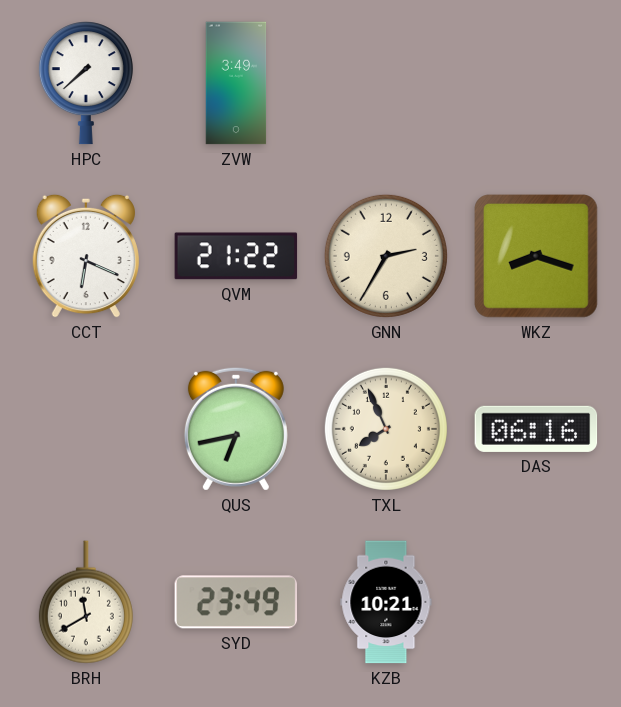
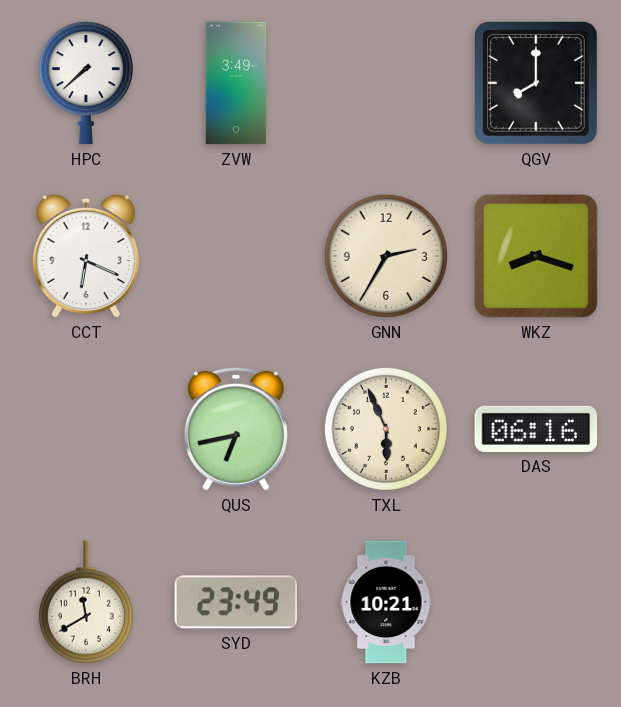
QGV: none -> 8:00
QVM: 21:22 -> none
TXL: 7:56 -> 5:56
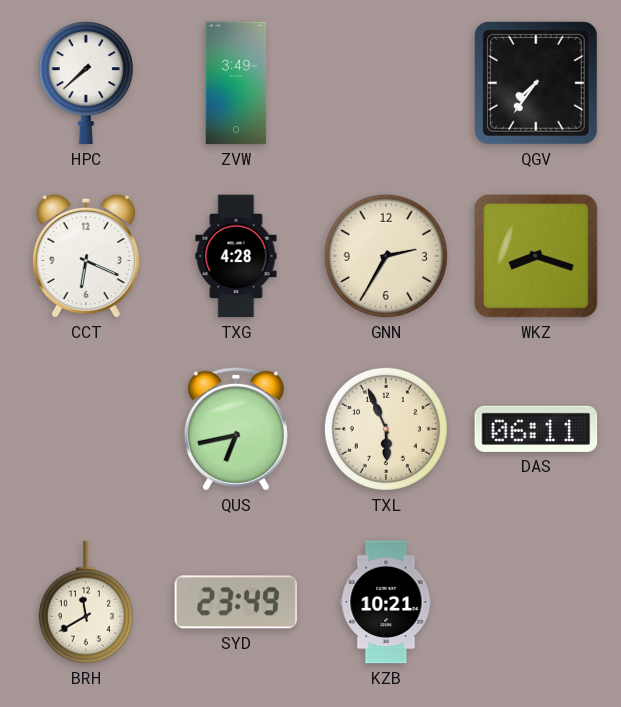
QGV: 8:00 -> 7:36
TXG: none -> 4:28
DAS: 06:16 -> 06:11
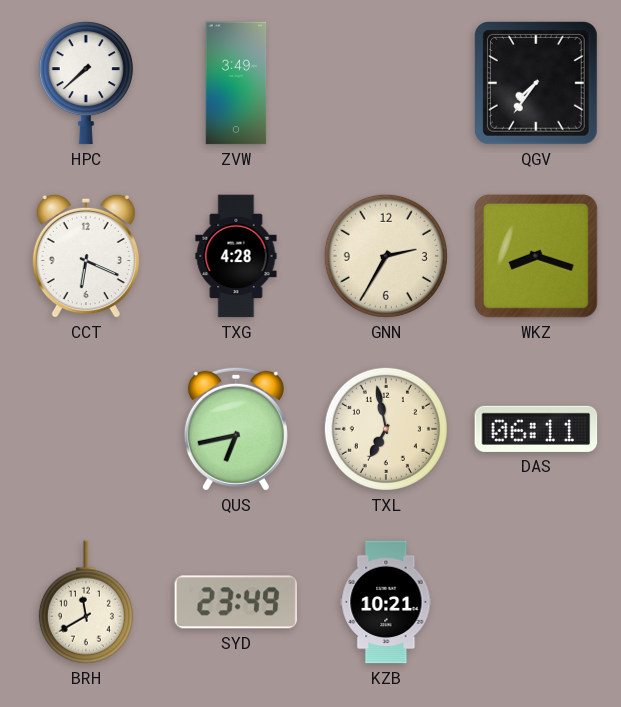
TXL: 5:56 -> 6:58
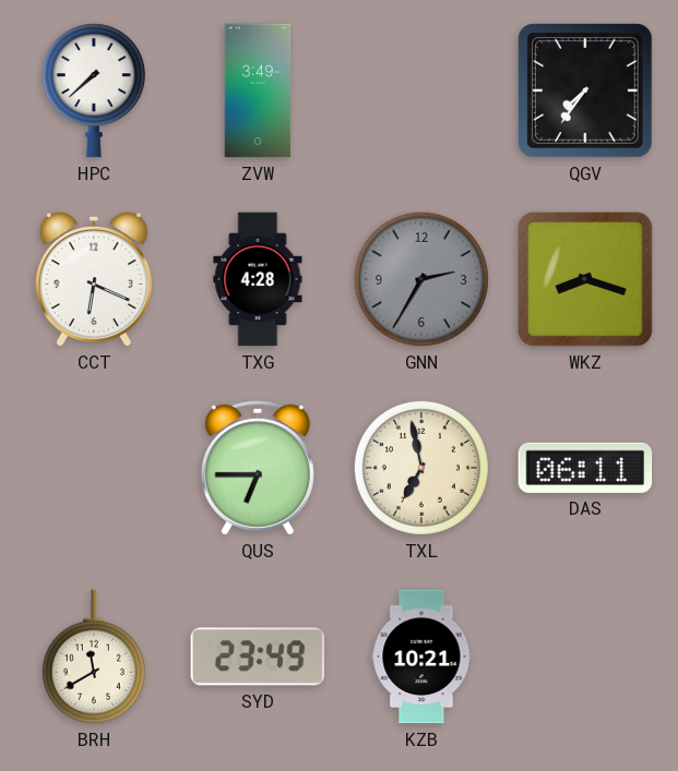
GNN dial: cream -> grey
QUS: 6:43 -> 6:45
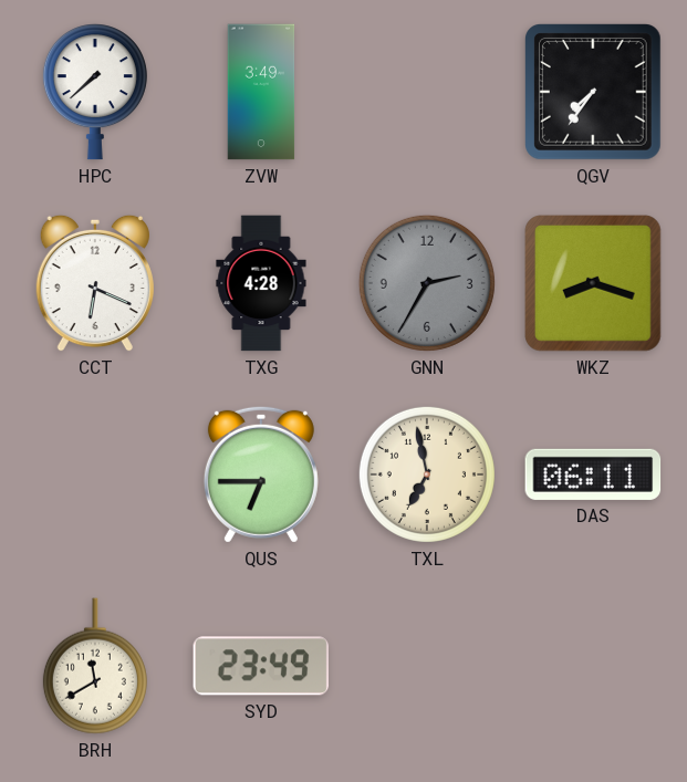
KZB: 10:21 -> none
